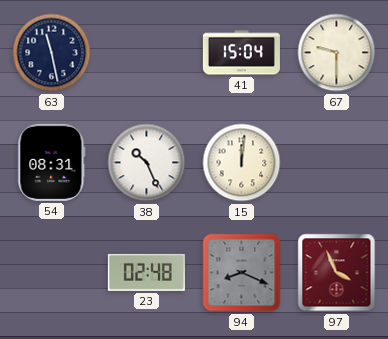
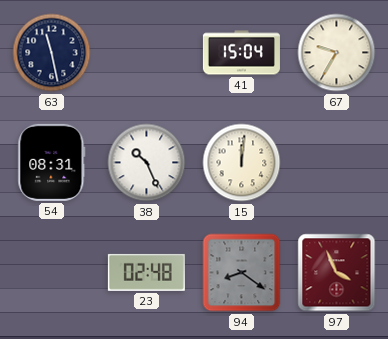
67: 9:30 -> 9:35
94: 8:19 -> 8:21
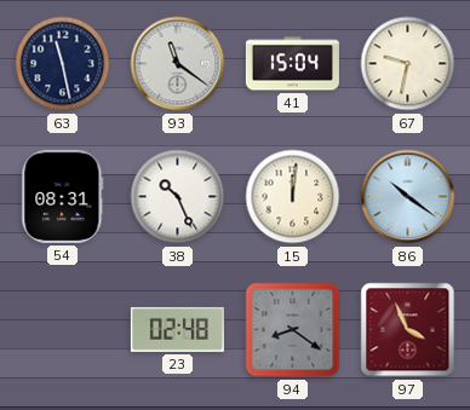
93: none -> 11:21
67: 9:35 -> 9:32
86: none -> 10:21
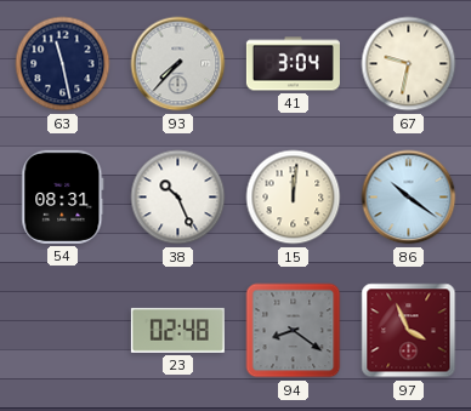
93: 11:21 -> 7:37
41: 15:04 -> 3:04
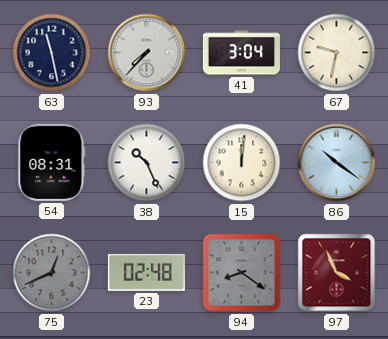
75: none -> 12:41
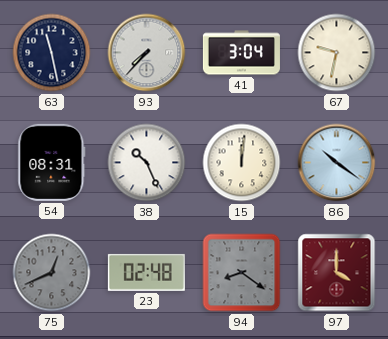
97: 3:56 -> 4:00
